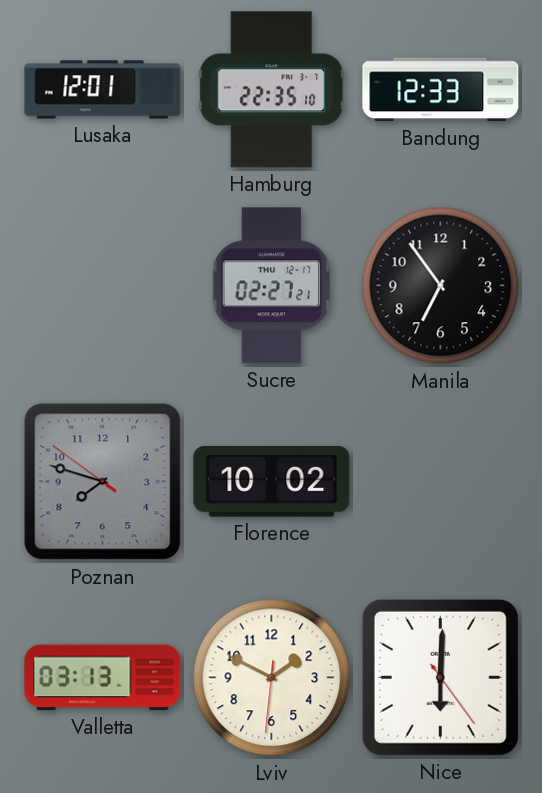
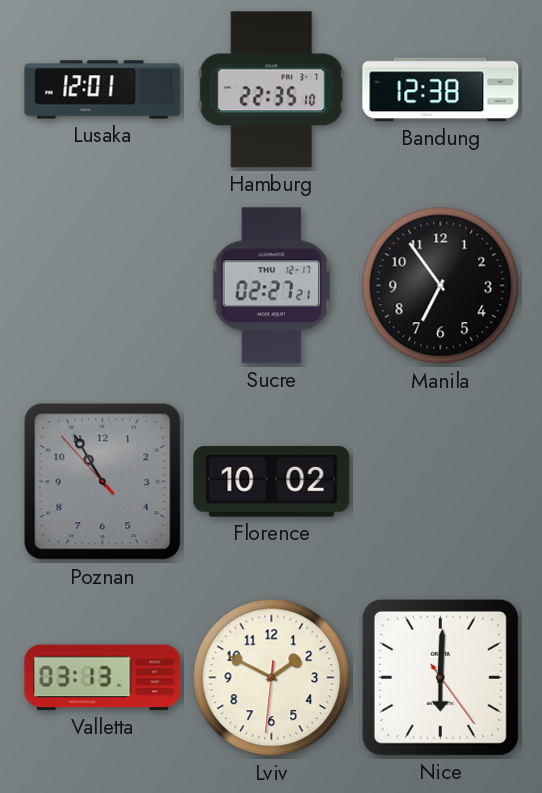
Bandung: 12:33 -> 12:38
Poznan: 7:47 -> 10:54
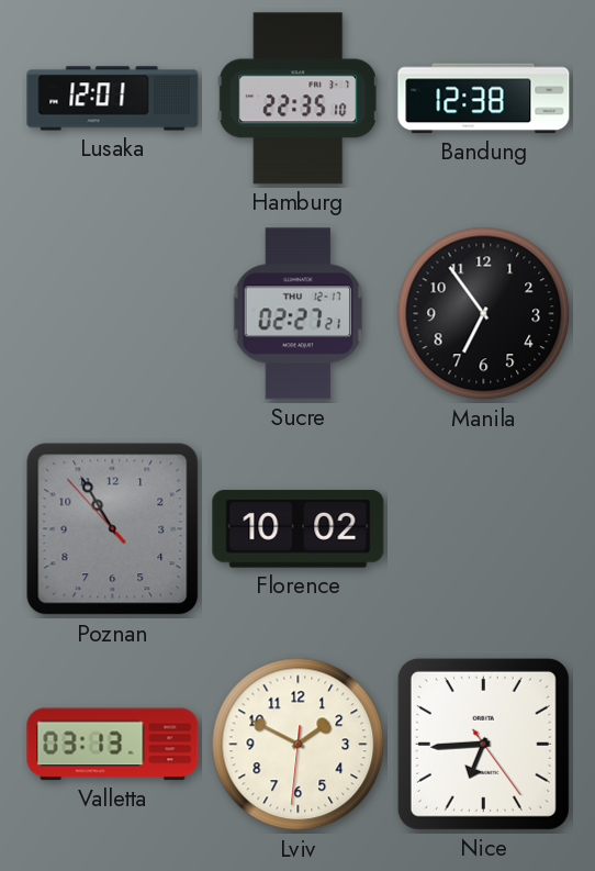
Nice: 6:00 -> 6:44
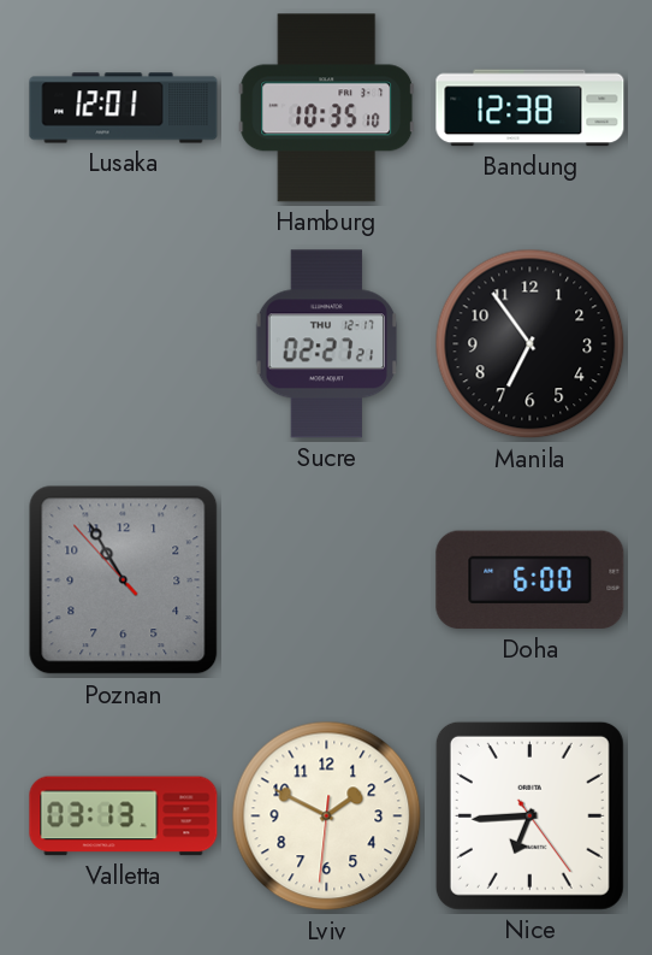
Hamburg: 22:35 -> 10:35
Florence: 10:02 -> none
Doha: none -> 6:00
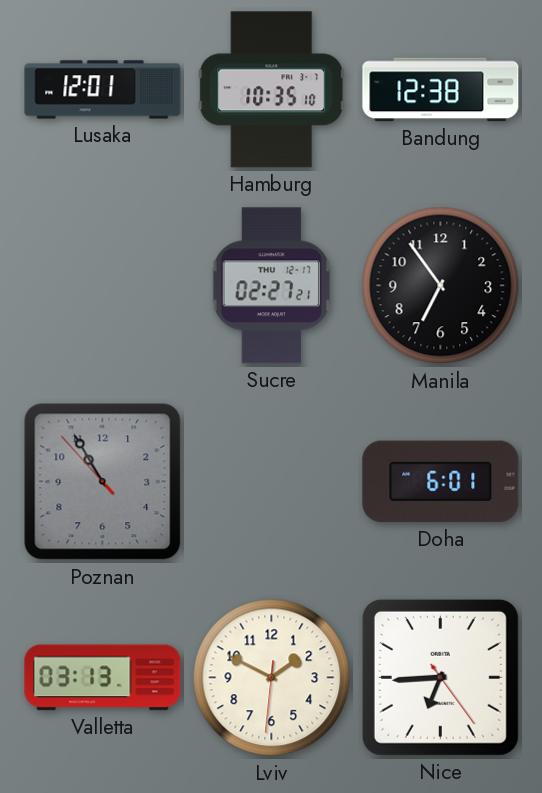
Doha: 6:00 -> 6:01
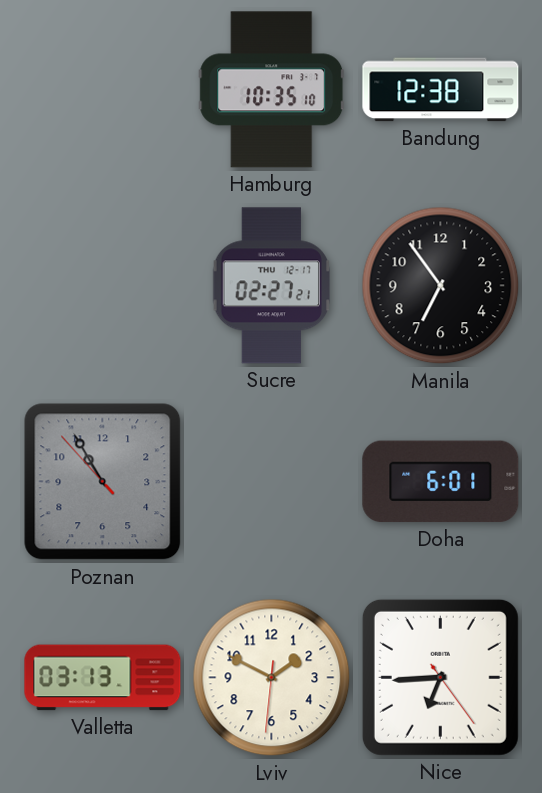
Lusaka: 12:01 -> none
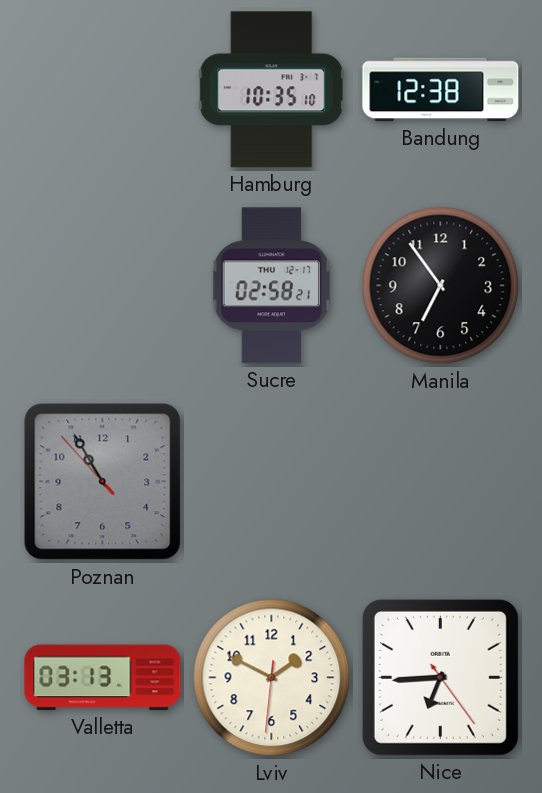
Sucre: 02:27 -> 02:58
Doha: 6:01 -> none
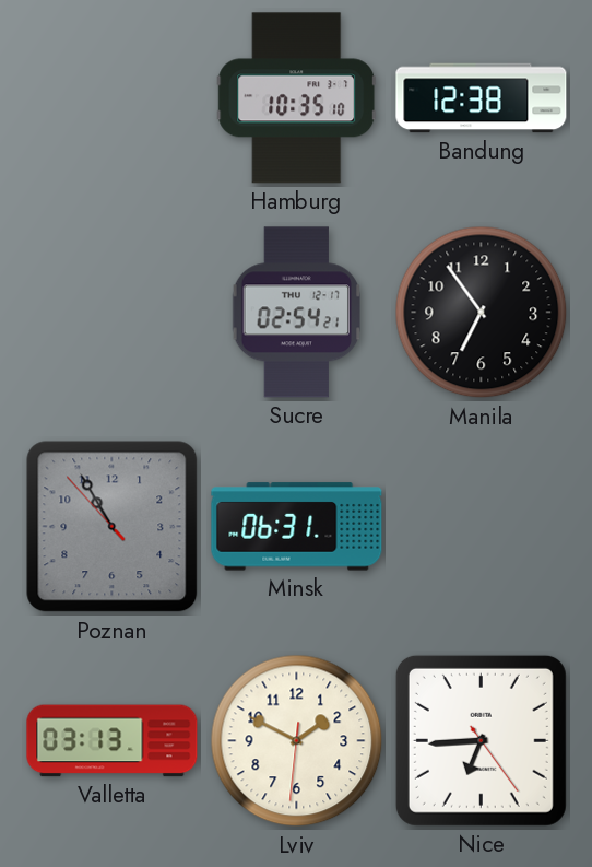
Sucre: 02:58 -> 02:54
Minsk: none -> 06:31
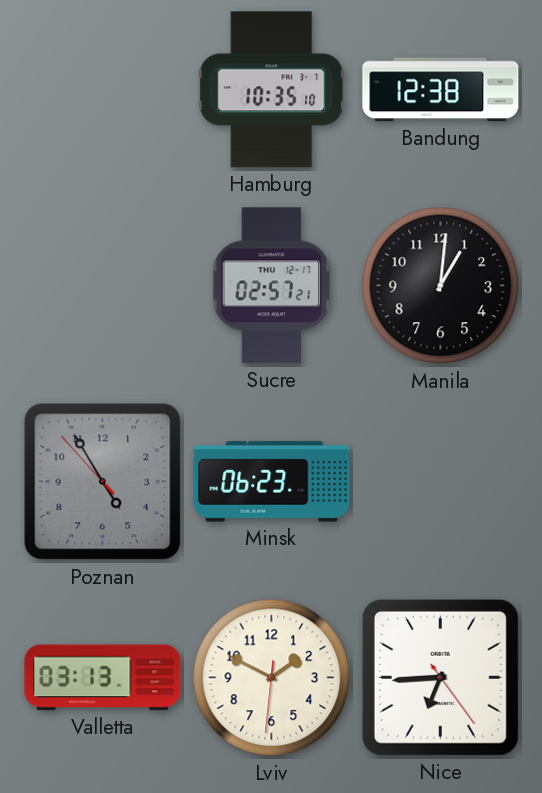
Sucre: 02:54 -> 02:57
Manila: 6:54 -> 1:01
Poznan: 10:54 -> 4:54
Minsk: 06:31 -> 06:23
